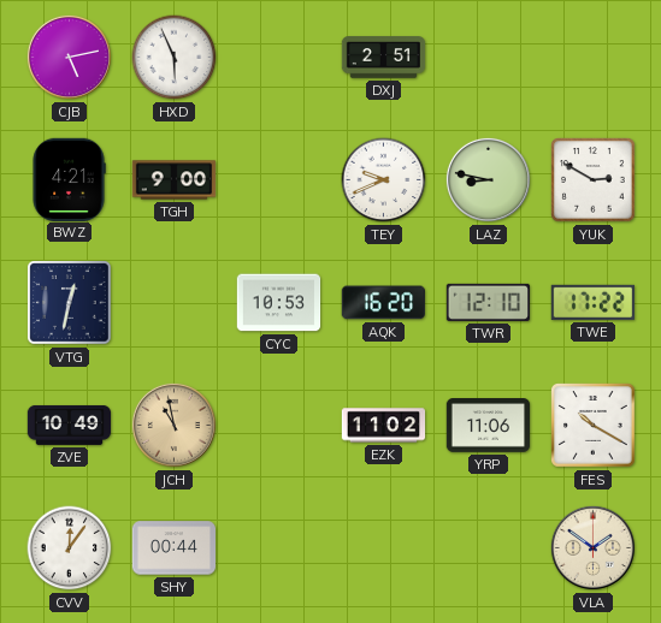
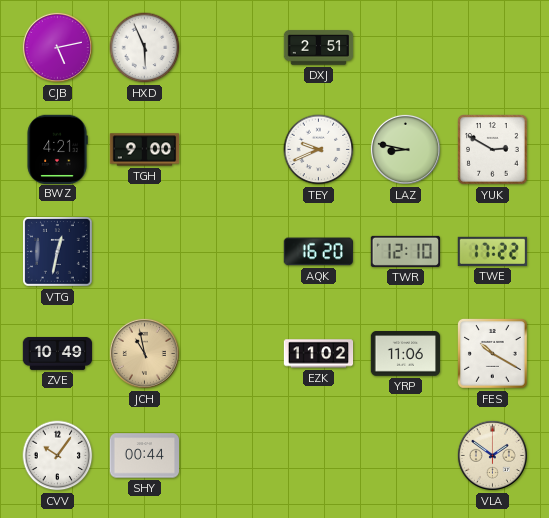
CYC: 10:53 -> none
CVV: 12:06 -> 10:06
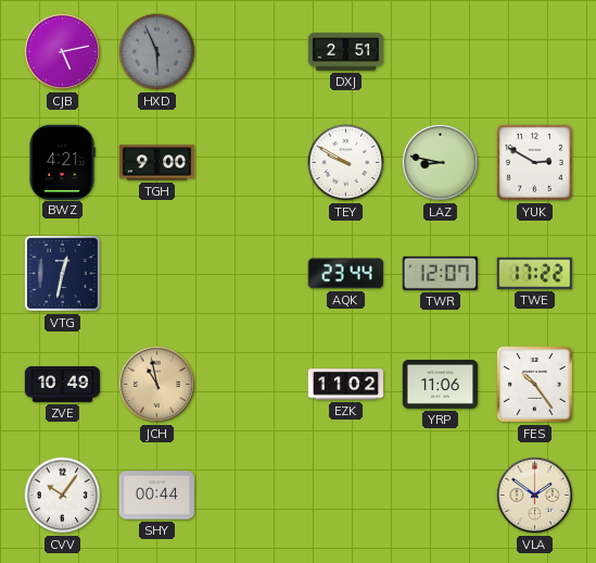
HXD dial: white -> grey
TEY: 9:41 -> 9:50
AQK: 16:20 -> 23:44
TWR: 12:10 -> 12:07
FES: 10:20 -> 10:24
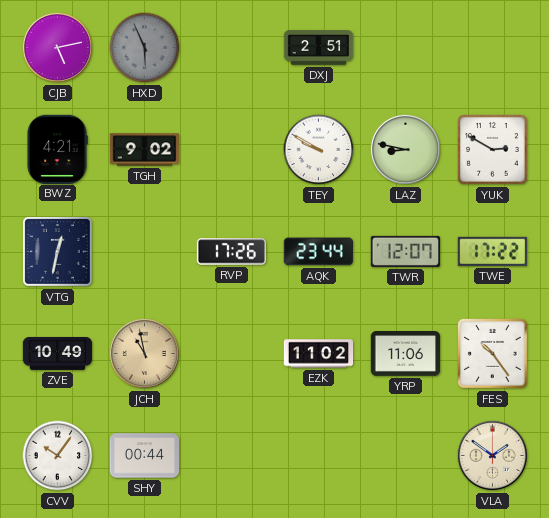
TGH: 9:00 -> 9:02
RVP: none -> 17:26
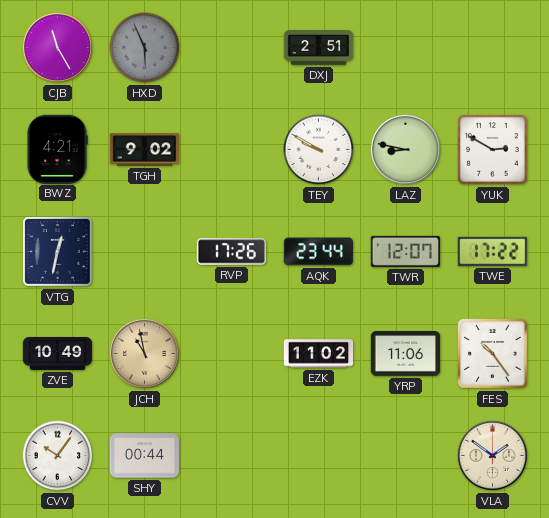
CJB: 5:13 -> 11:25
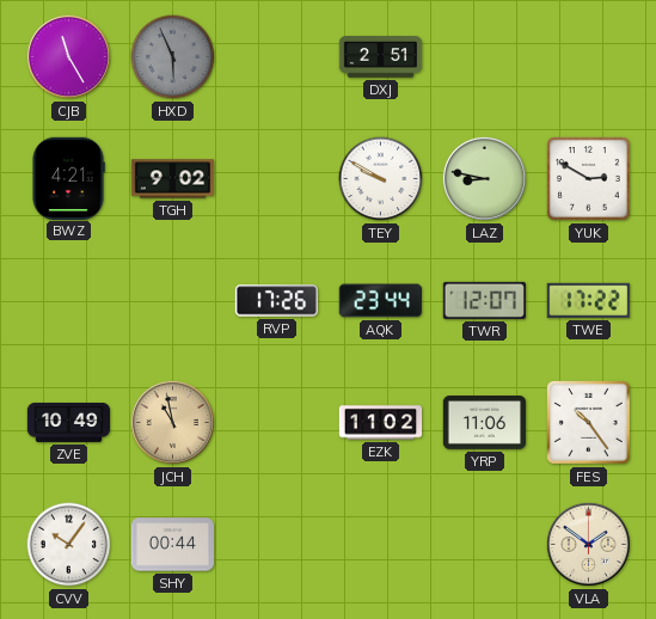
VTG: 12:32 -> none
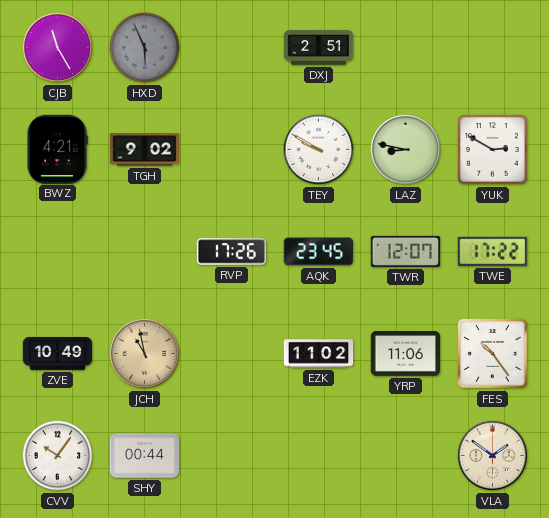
AQK: 23:44 -> 23:45
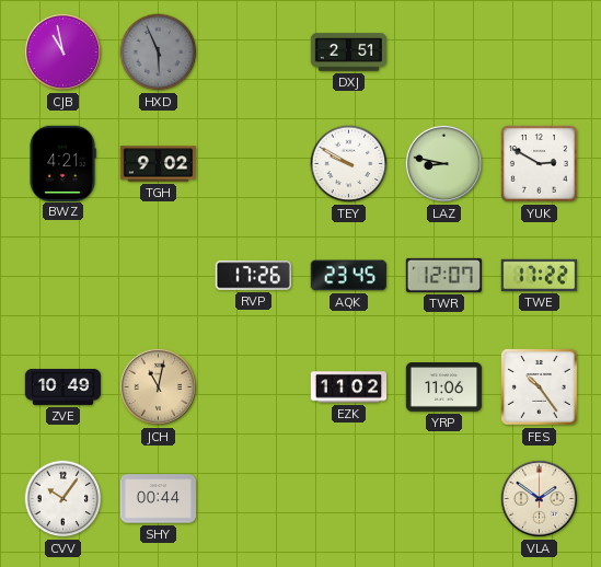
CJB: 11:25 -> 10:58
JCH: 10:58 -> 11:02
